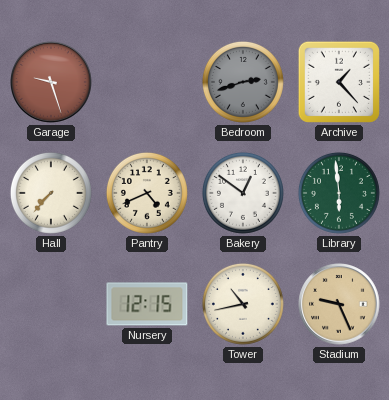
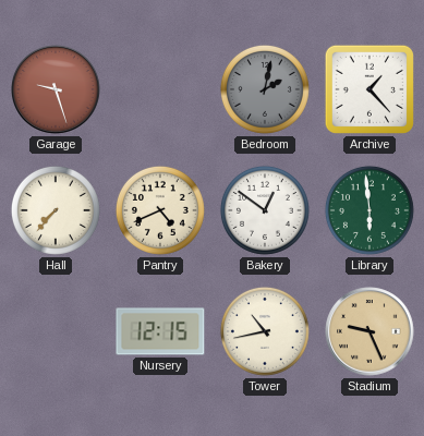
Bedroom: 2:42 -> 2:02
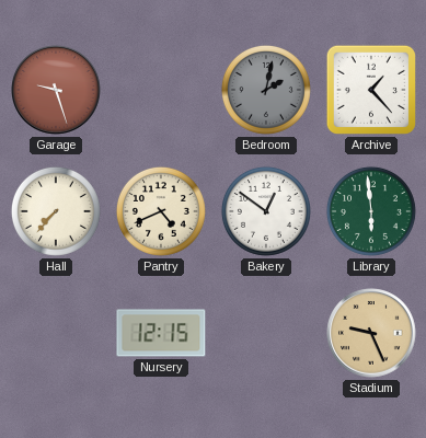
Tower: 10:43 -> none
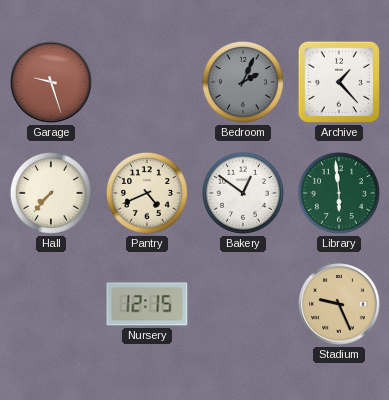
Bedroom: 2:02 -> 2:04
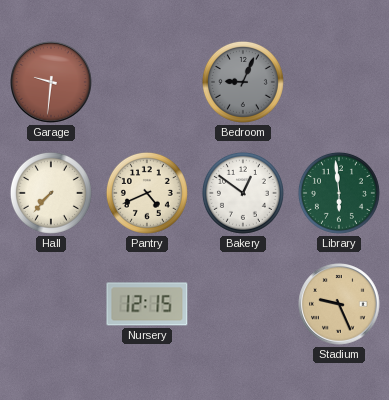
Garage: 9:27 -> 9:31
Bedroom: 2:04 -> 9:04
Archive: 1:23 -> none
